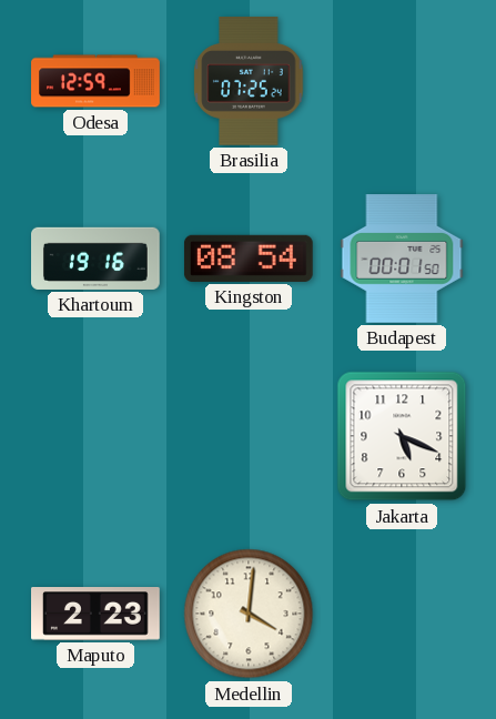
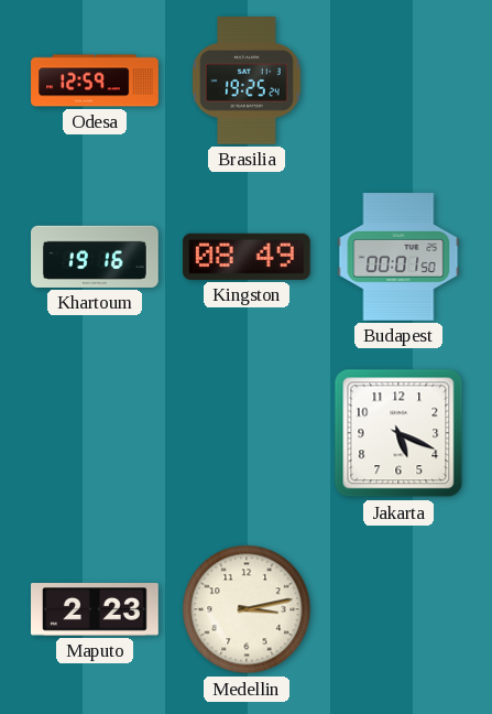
Brasilia: 07:25 -> 19:25
Kingston: 08:54 -> 08:49
Medellin: 4:01 -> 3:13
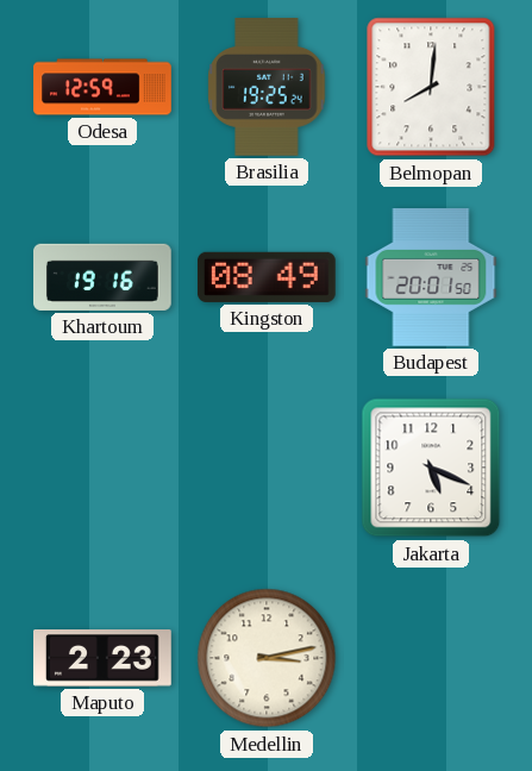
Belmopan: none -> 8:01
Budapest: 00:01 -> 20:01
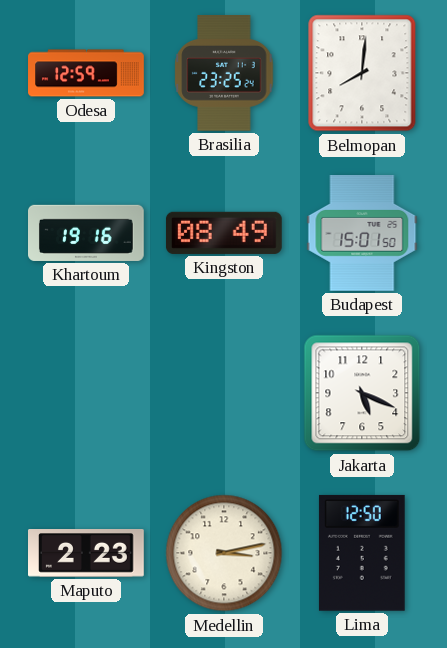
Brasilia: 19:25 -> 23:25
Budapest: 20:01 -> 15:01
Lima: none -> 12:50
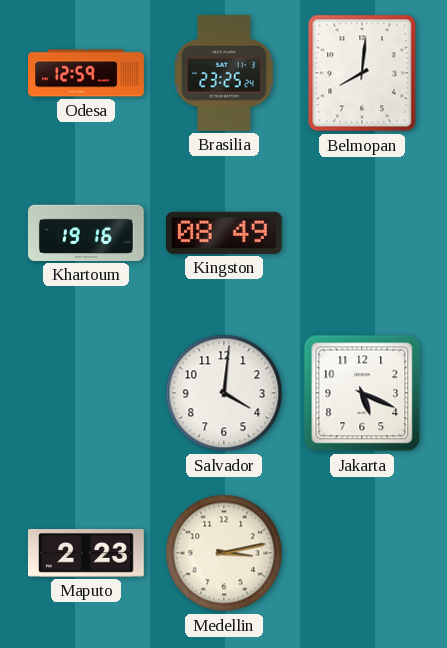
Budapest: 15:01 -> none
Salvador: none -> 4:01
Lima: 12:50 -> none
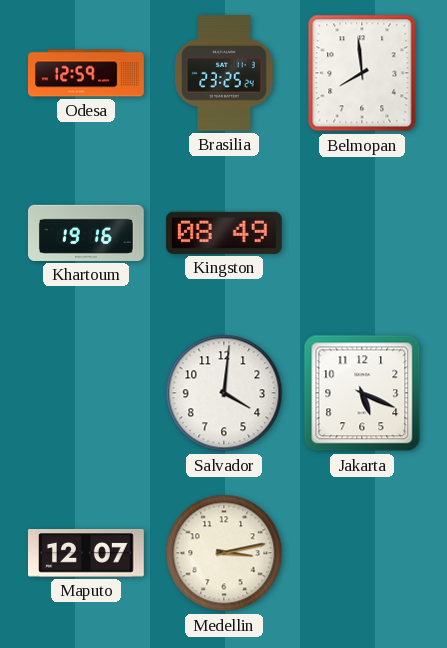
Belmopan: 8:01 -> 7:59
Maputo: 2:23 -> 12:07
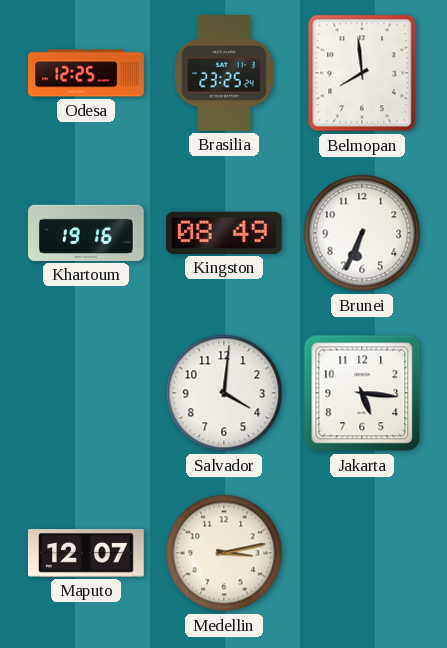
Odesa: 12:59 -> 12:25
Brunei: none -> 6:34
Jakarta: 5:19 -> 5:16
